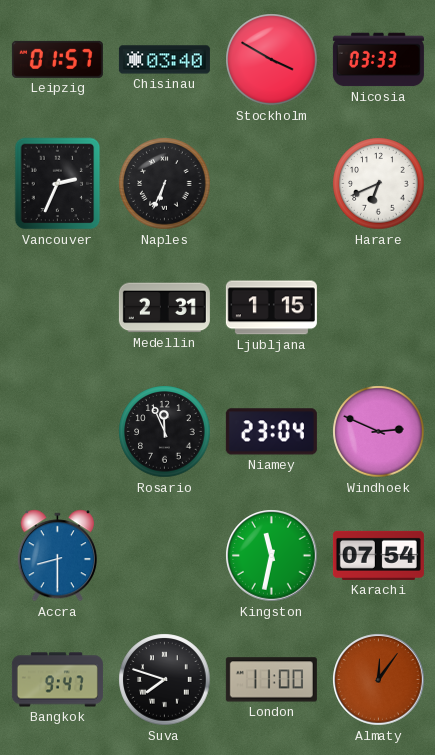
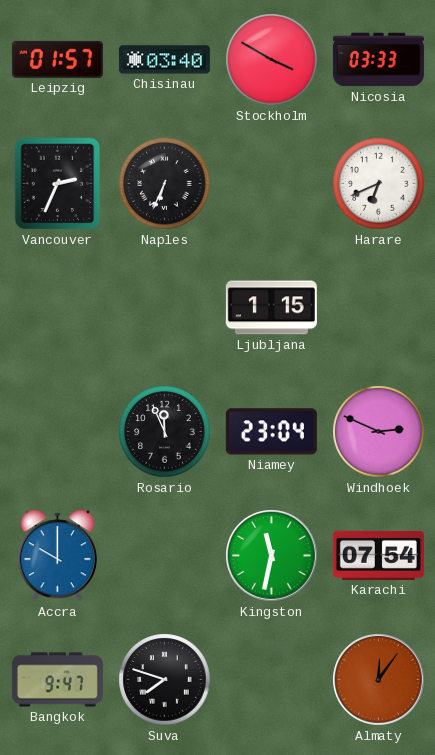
Medellin: 2:31 -> none
Accra: 8:30 -> 10:00
London: 11:00 -> none
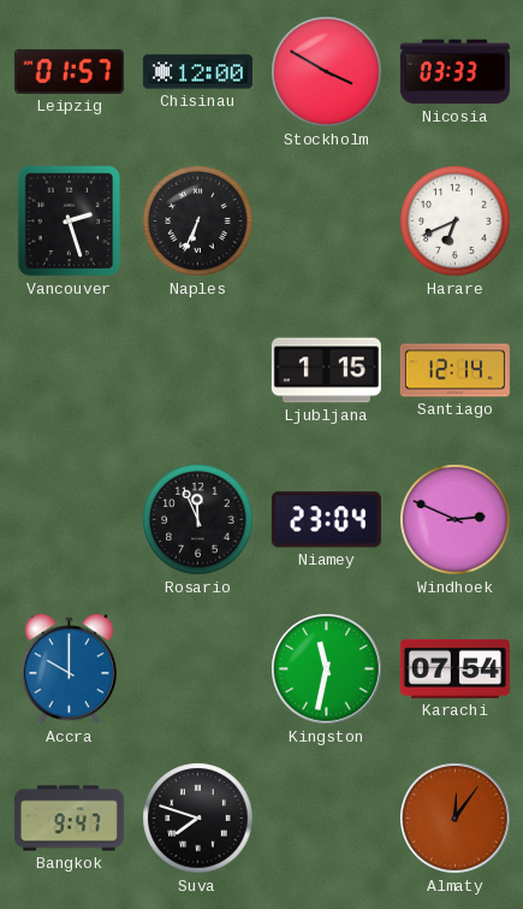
Chisinau: 03:40 -> 12:00
Vancouver: 2:34 -> 2:27
Santiago: none -> 12:14
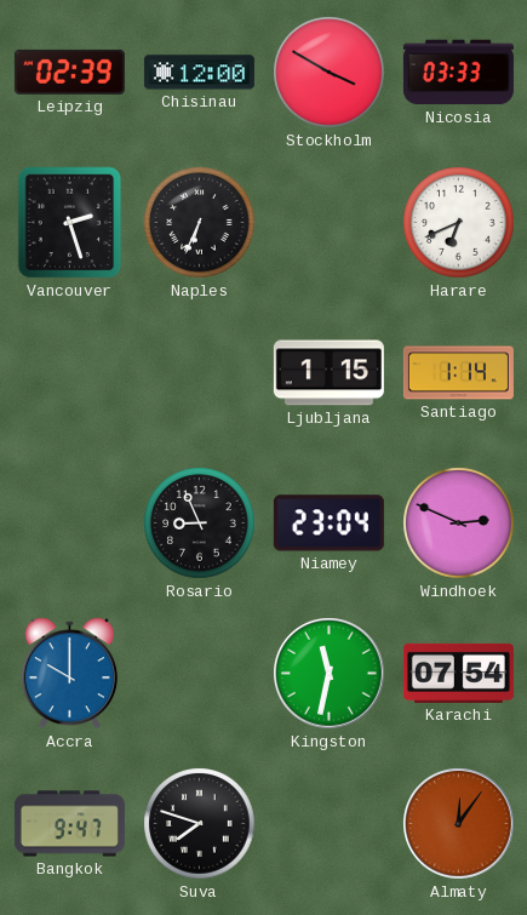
Leipzig: 01:57 -> 02:39
Santiago: 12:14 -> 1:14
Rosario: 11:56 -> 8:56
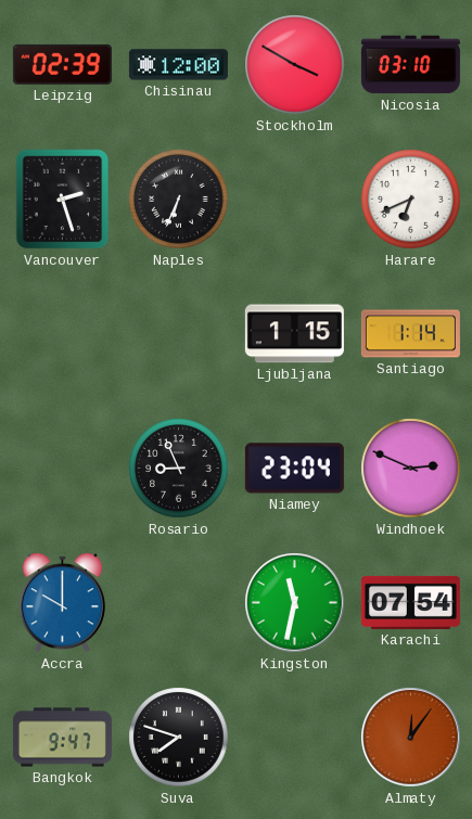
Nicosia: 03:33 -> 03:10
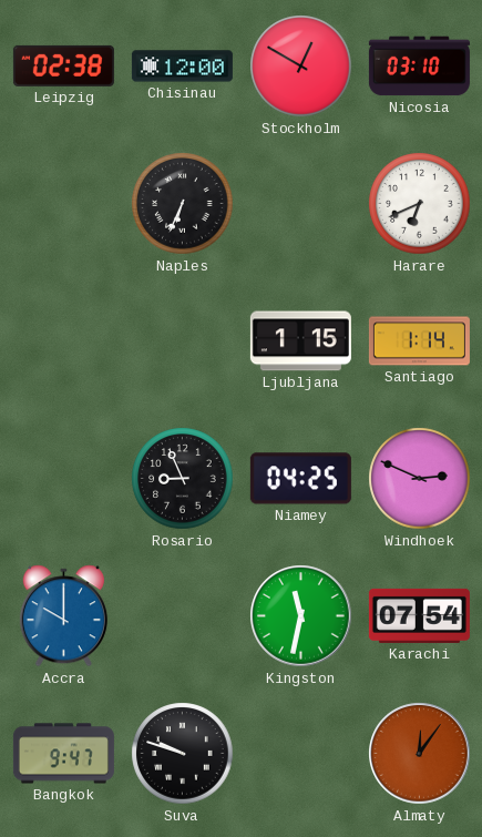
Leipzig: 02:39 -> 02:38
Stockholm: 3:50 -> 12:50
Vancouver: 2:27 -> none
Niamey: 23:04 -> 04:25
Suva: 7:48 -> 9:48
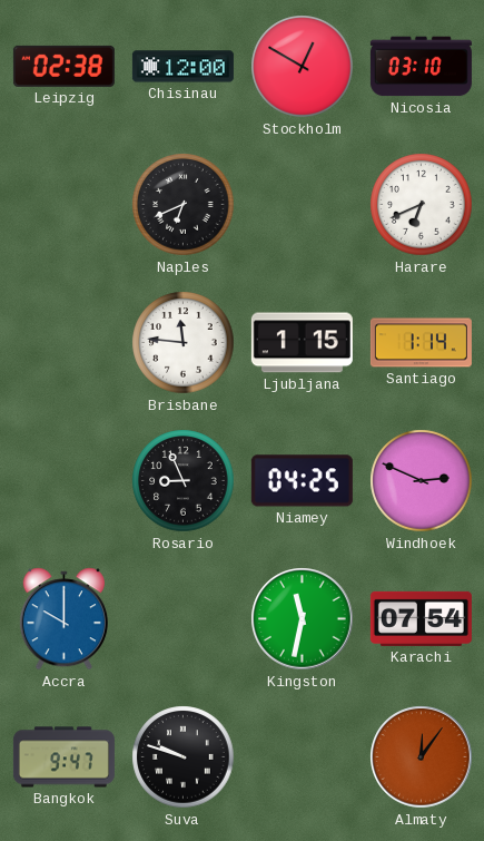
Naples: 6:34 -> 6:41
Brisbane: none -> 11:46
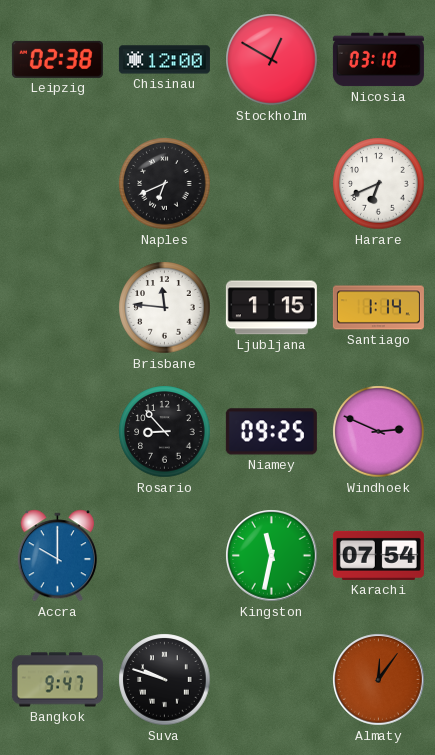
Rosario: 8:56 -> 8:53
Niamey: 04:25 -> 09:25
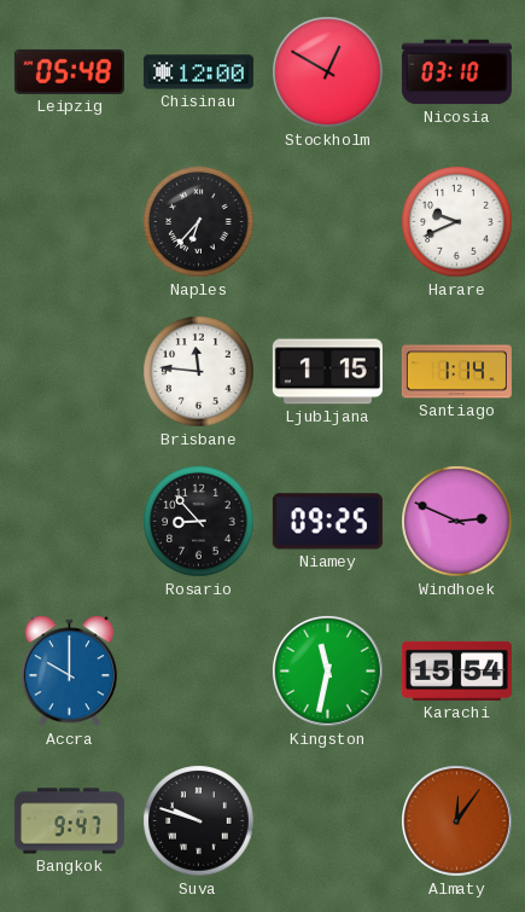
Leipzig: 02:38 -> 05:48
Naples: 6:41 -> 6:37
Harare: 6:41 -> 9:41
Karachi: 07:54 -> 15:54
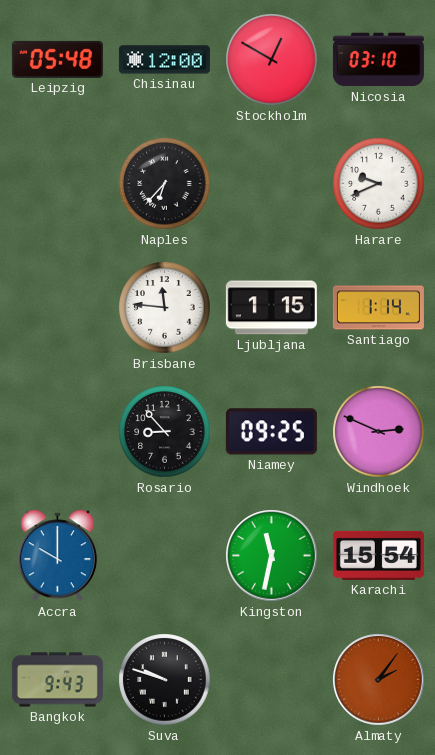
Bangkok: 9:47 -> 9:43
Almaty: 12:06 -> 2:06
